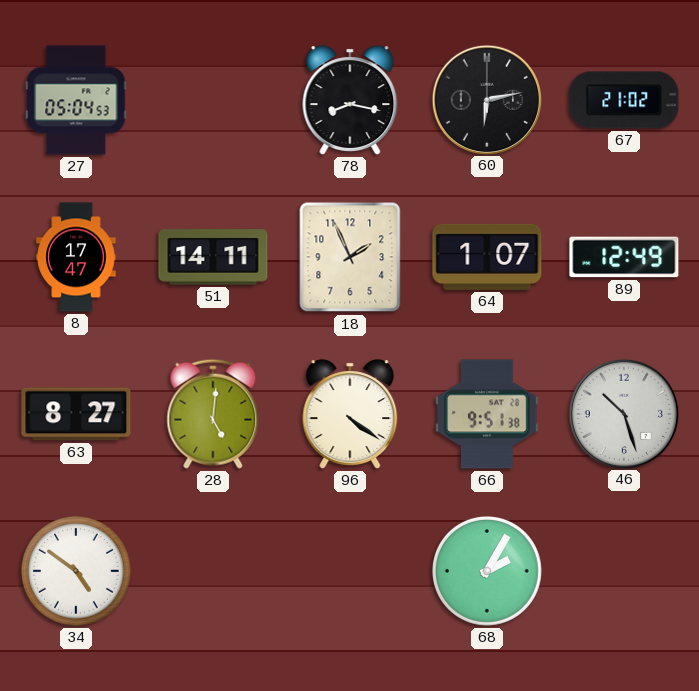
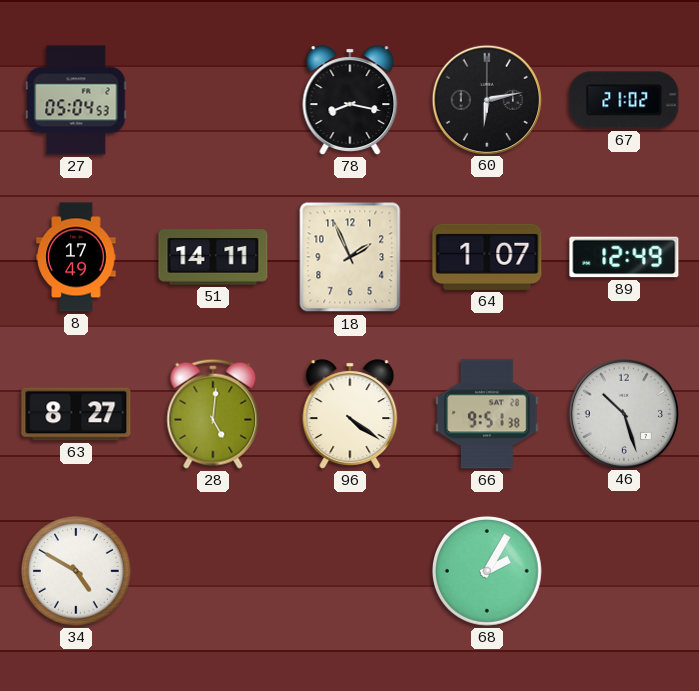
8: 17:47 -> 17:49
34: 4:51 -> 4:50
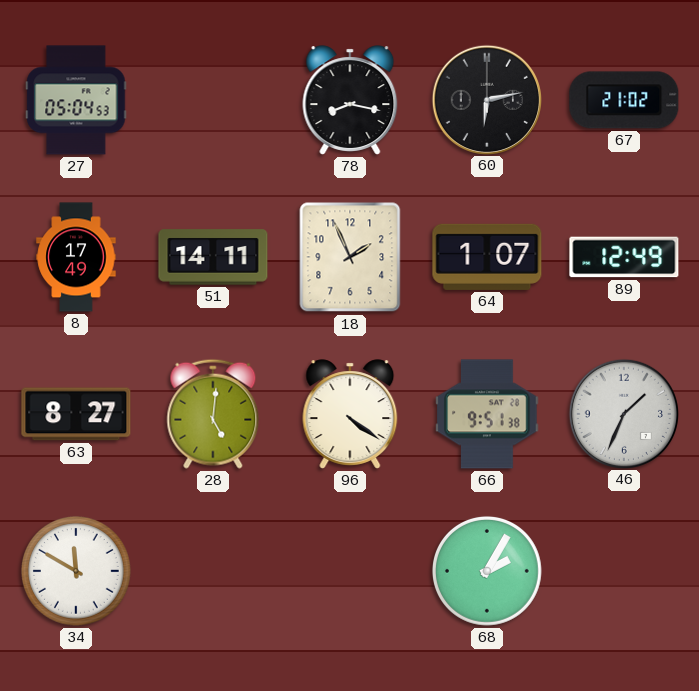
46: 10:27 -> 1:34
34: 4:50 -> 11:50
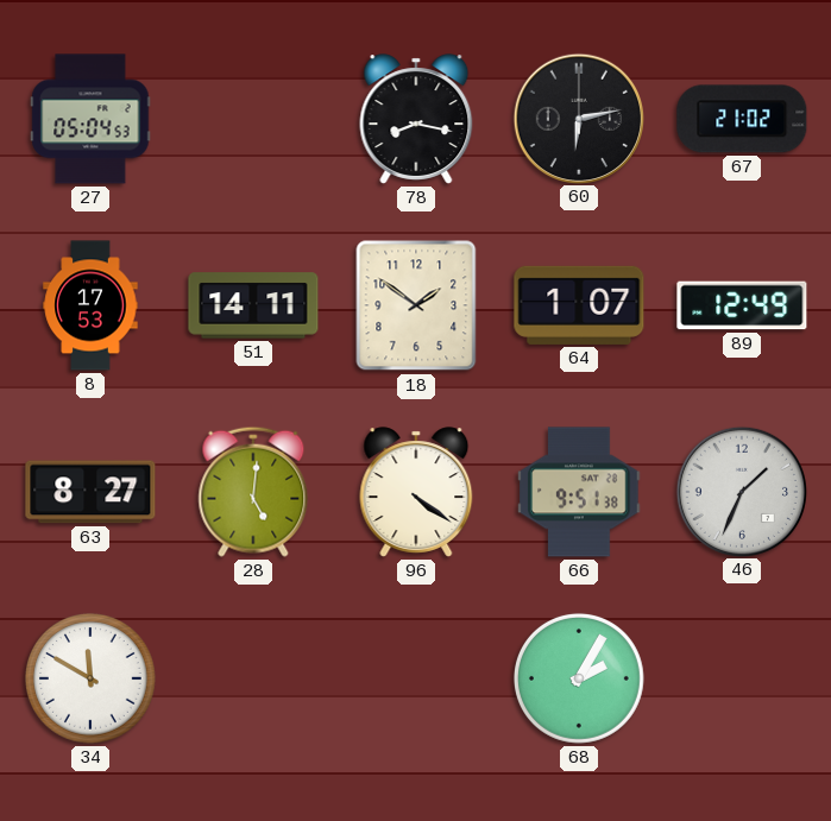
8: 17:49 -> 17:53
18: 1:56 -> 1:51
